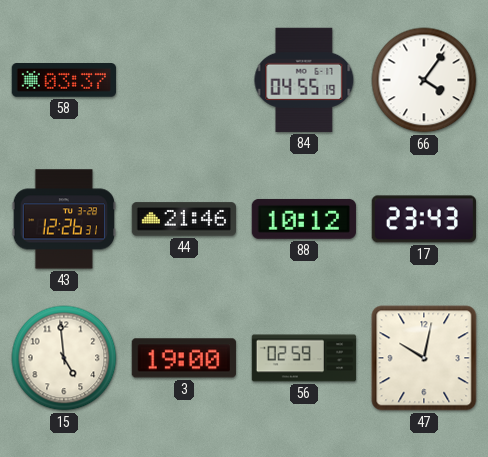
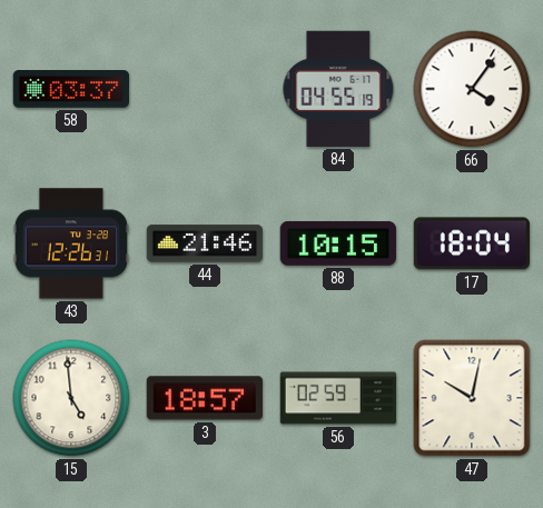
88: 10:12 -> 10:15
17: 23:43 -> 18:04
3: 19:00 -> 18:57
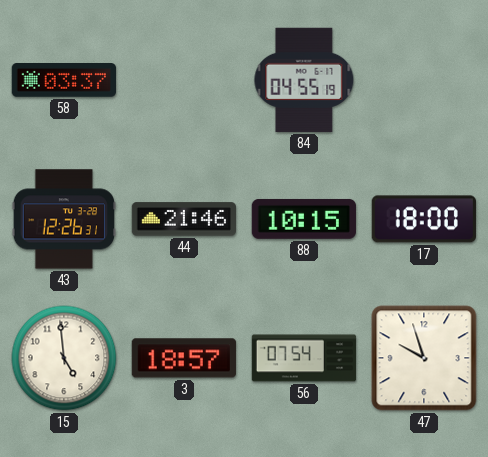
66: 4:06 -> none
17: 18:04 -> 18:00
56: 02:59 -> 07:54
47: 10:02 -> 9:57
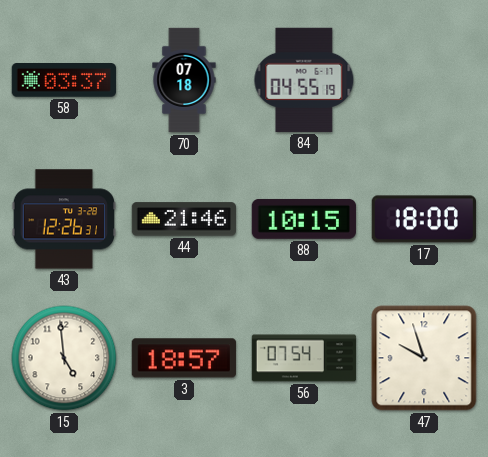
70: none -> 07:18
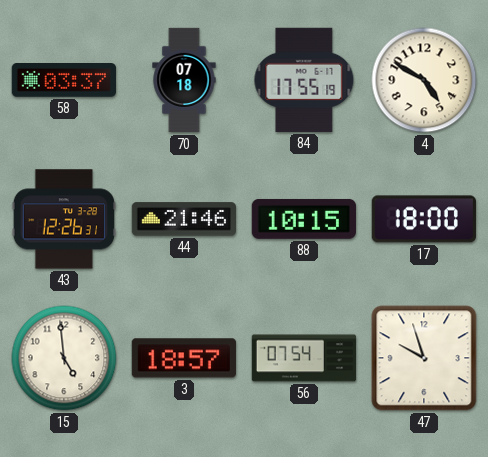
84: 04:55 -> 17:55
4: none -> 4:50
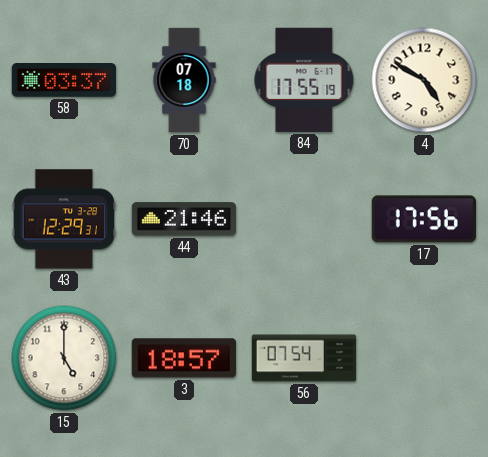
43: 12:26 -> 12:29
88: 10:15 -> none
17: 18:00 -> 17:56
15: 4:59 -> 5:00
47: 9:57 -> none
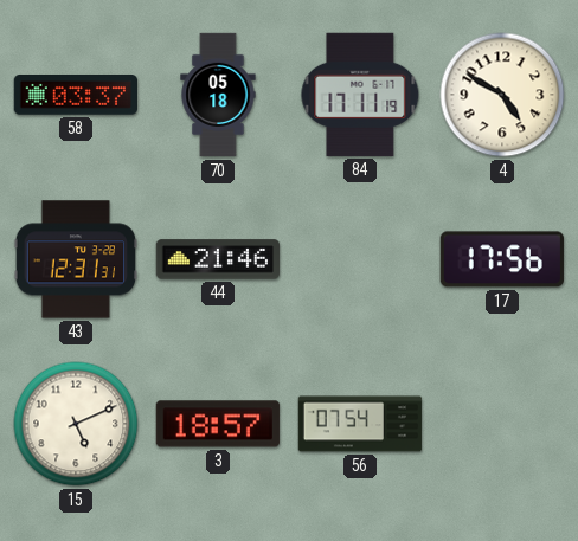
70: 07:18 -> 05:18
84: 17:55 -> 17:11
43: 12:29 -> 12:31
15: 5:00 -> 5:11
